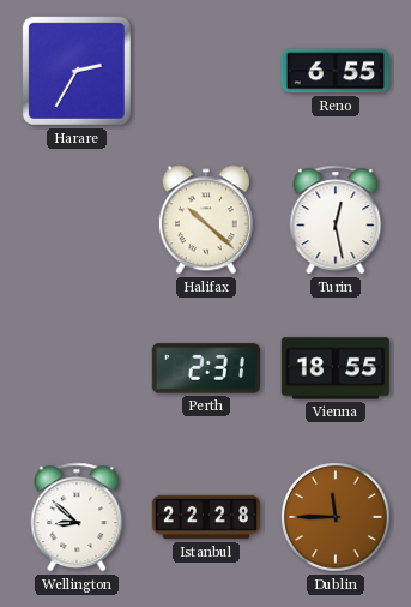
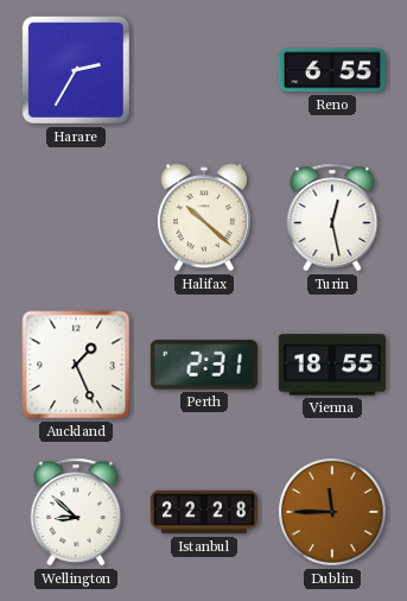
Auckland: none -> 1:26
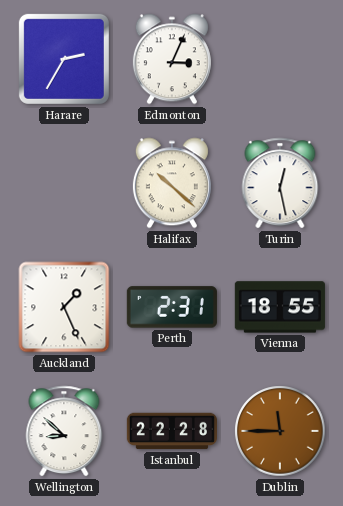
Edmonton: none -> 3:04
Reno: 6:55 -> none
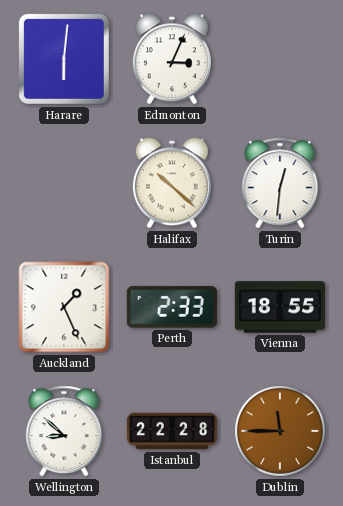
Harare: 2:35 -> 6:01
Turin: 12:28 -> 12:31
Perth: 2:31 -> 2:33
